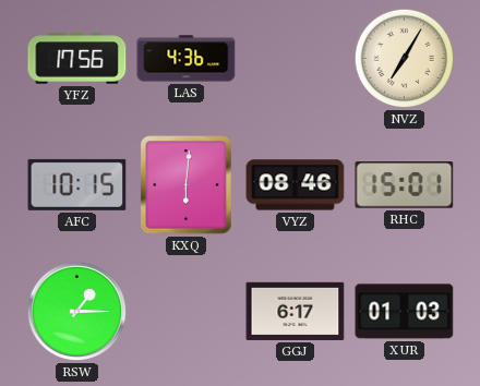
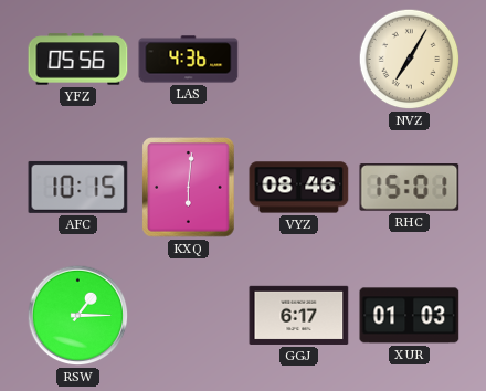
YFZ: 17:56 -> 05:56
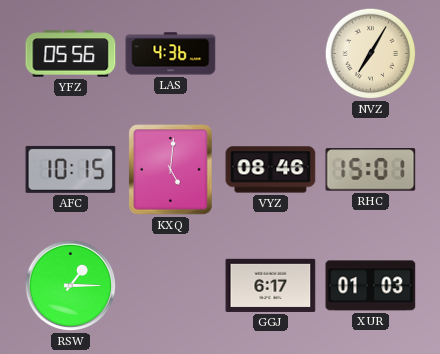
KXQ: 6:01 -> 5:01
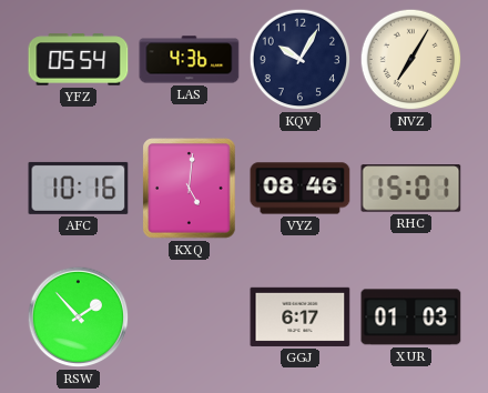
YFZ: 05:56 -> 05:54
KQV: none -> 10:05
AFC: 10:15 -> 10:16
RSW: 1:15 -> 1:53
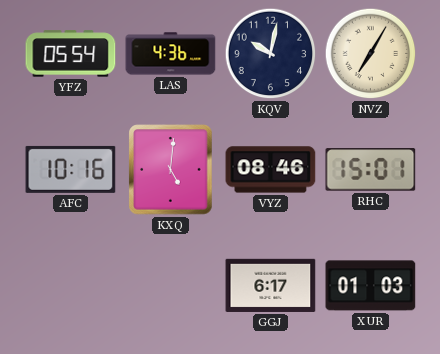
KQV: 10:05 -> 10:02
RSW: 1:53 -> none
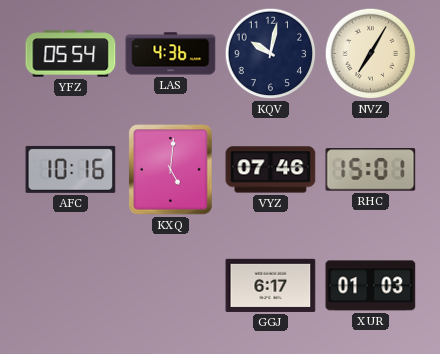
VYZ: 08:46 -> 07:46
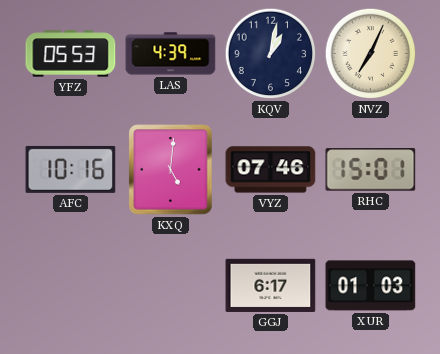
YFZ: 05:54 -> 05:53
LAS: 4:36 -> 4:39
KQV: 10:02 -> 1:02
NVZ: 7:05 -> 7:04
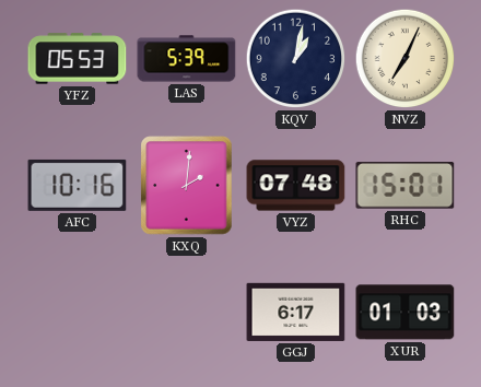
LAS: 4:39 -> 5:39
KXQ: 5:01 -> 2:01
VYZ: 07:46 -> 07:48
